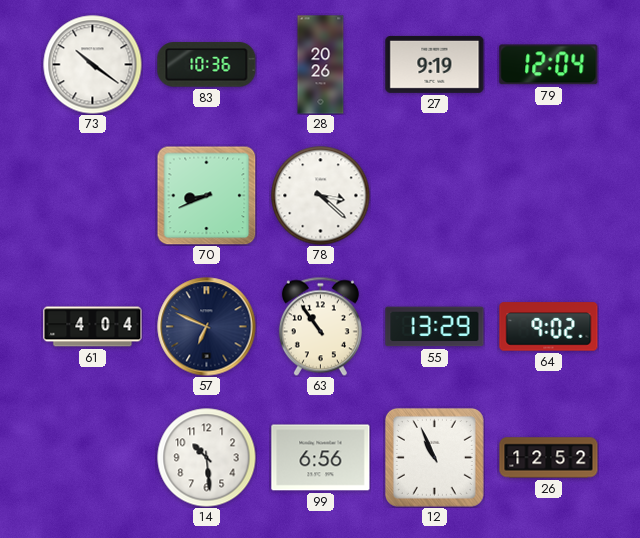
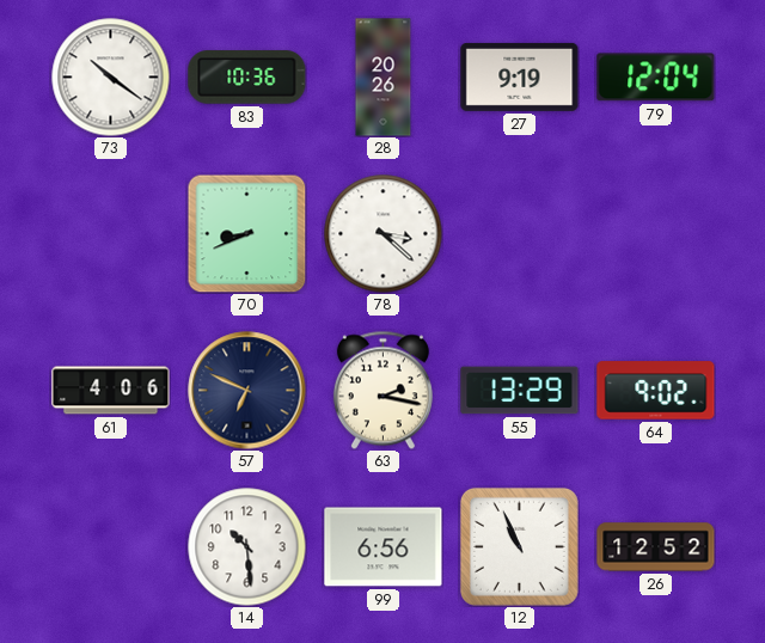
61: 4:04 -> 4:06
63: 10:54 -> 2:17
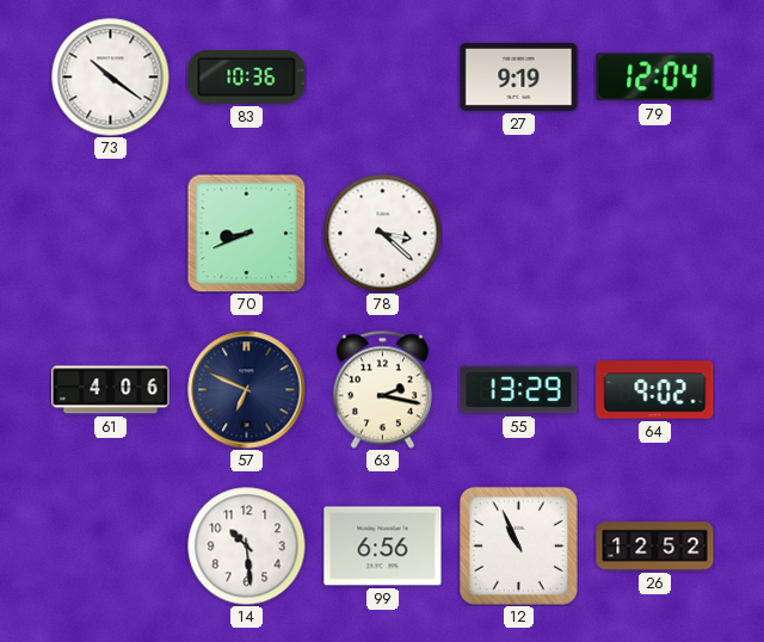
28: 20:26 -> none
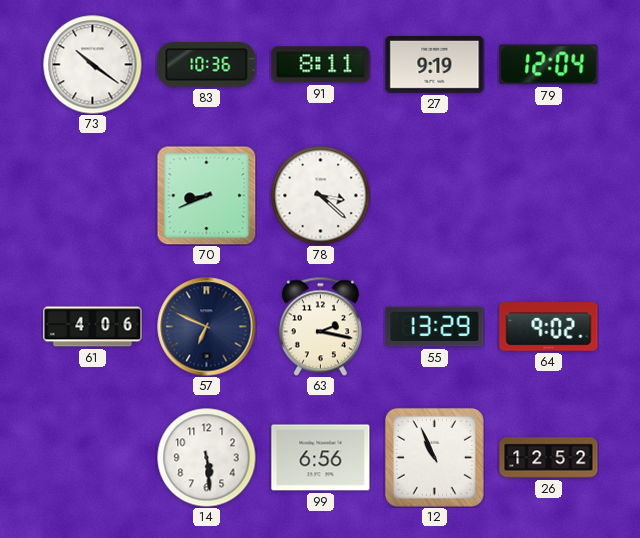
91: none -> 8:11
14: 10:29 -> 5:29
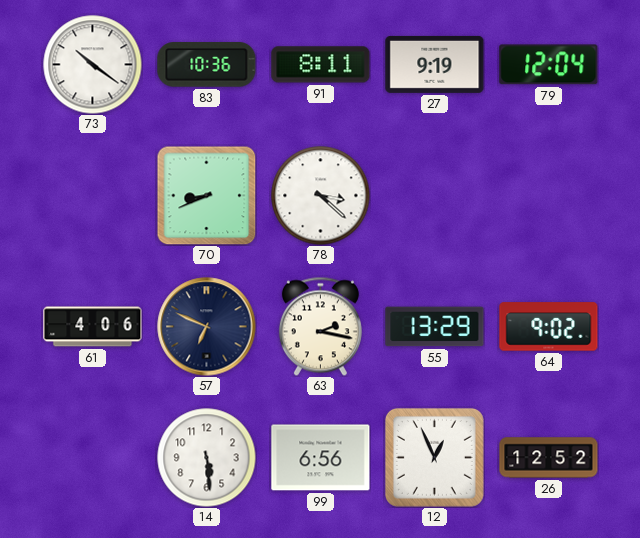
12: 10:56 -> 12:56
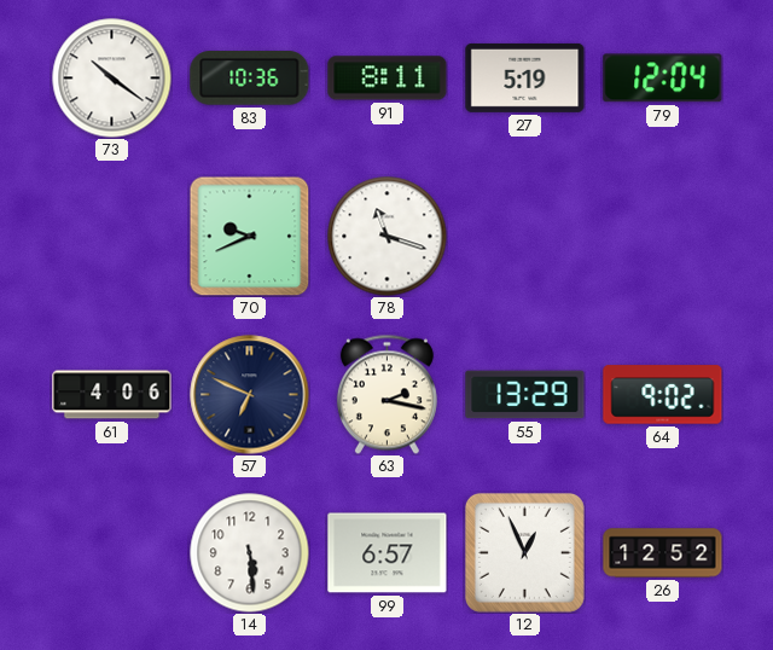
27: 9:19 -> 5:19
70: 8:41 -> 9:41
78: 3:22 -> 11:18
99: 6:56 -> 6:57
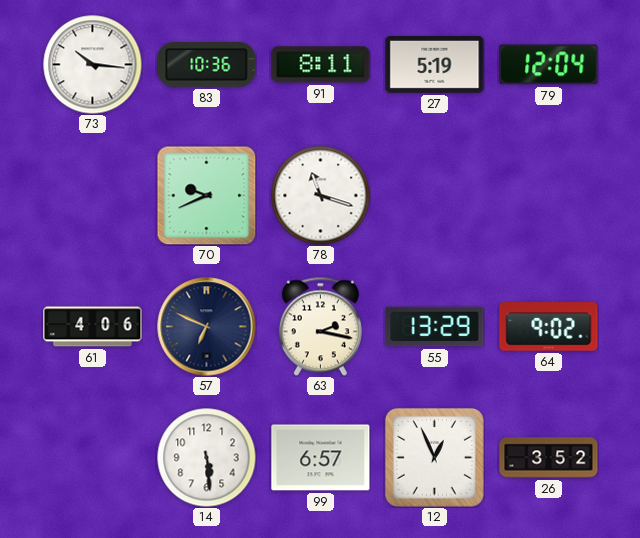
73: 10:21 -> 10:16
26: 12:52 -> 3:52
